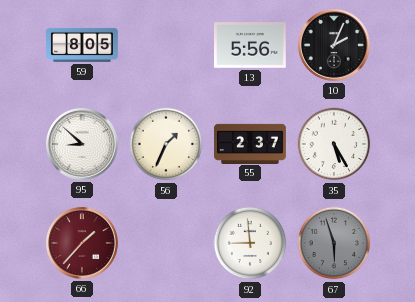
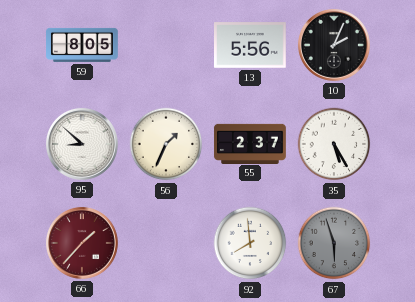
92: 8:59 -> 7:59
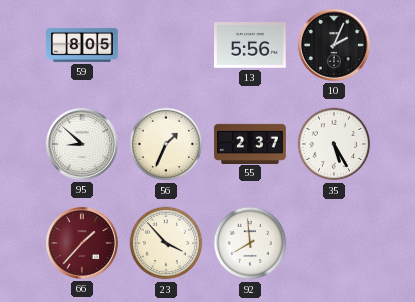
23: none -> 3:53
67: 5:57 -> none
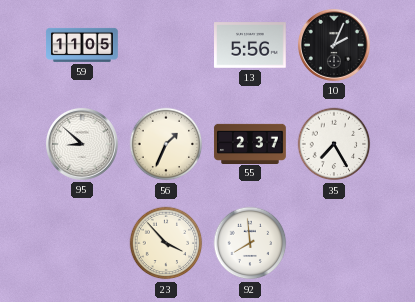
59: 8:05 -> 11:05
35: 5:25 -> 7:25
66: 1:37 -> none
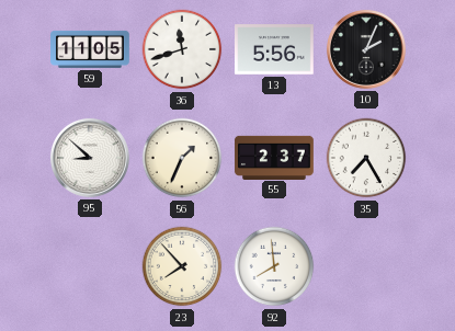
36: none -> 11:42
23: 3:53 -> 7:53
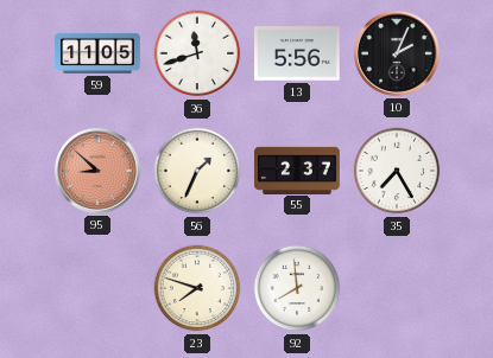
95 dial: white -> salmon
23: 7:53 -> 7:48
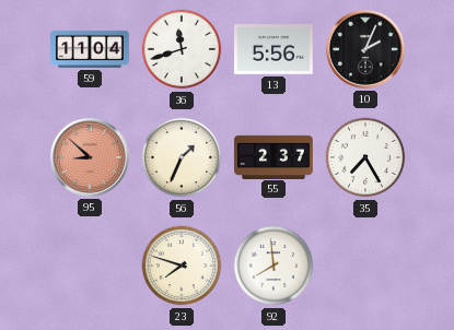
59: 11:05 -> 11:04
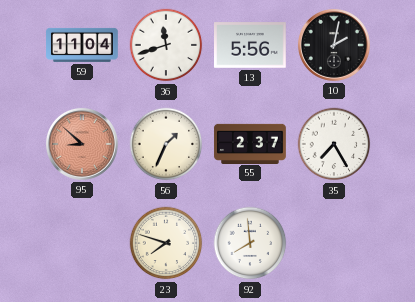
10: 2:04 -> 2:02
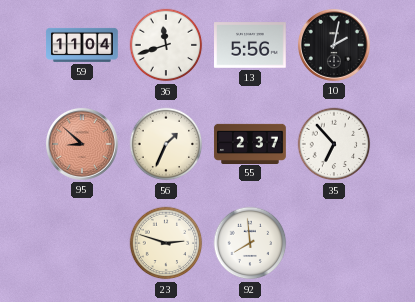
35: 7:25 -> 6:53
23: 7:48 -> 2:48
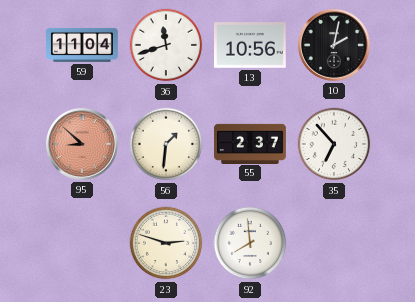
13: 5:56 -> 10:56
56: 1:34 -> 1:31
